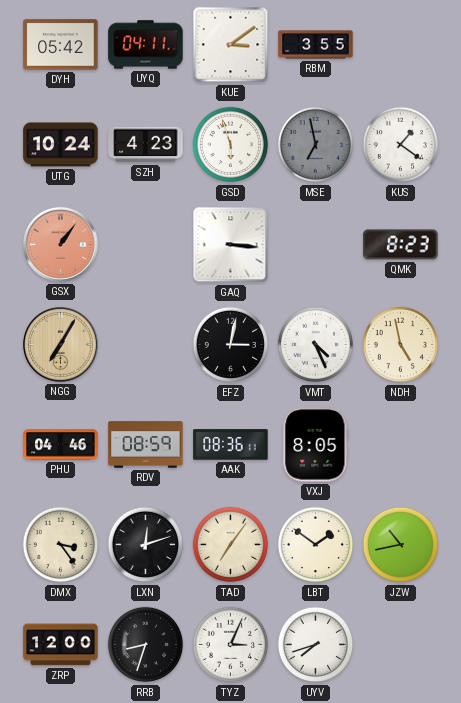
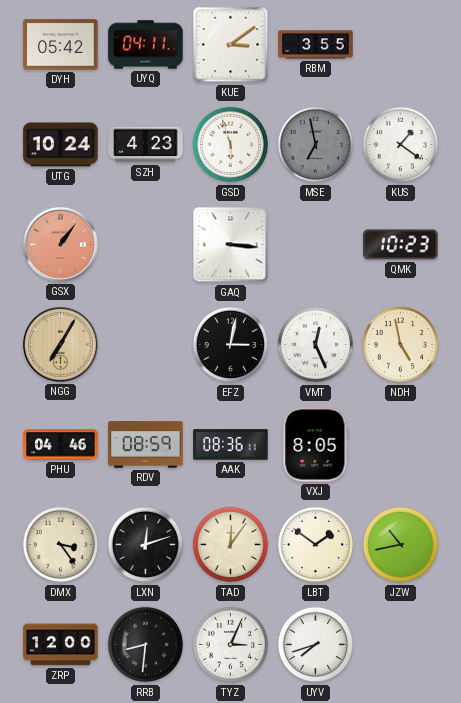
QMK: 8:23 -> 10:23
VMT: 4:26 -> 12:26
TAD: 7:06 -> 12:06
RRB: 8:33 -> 8:31
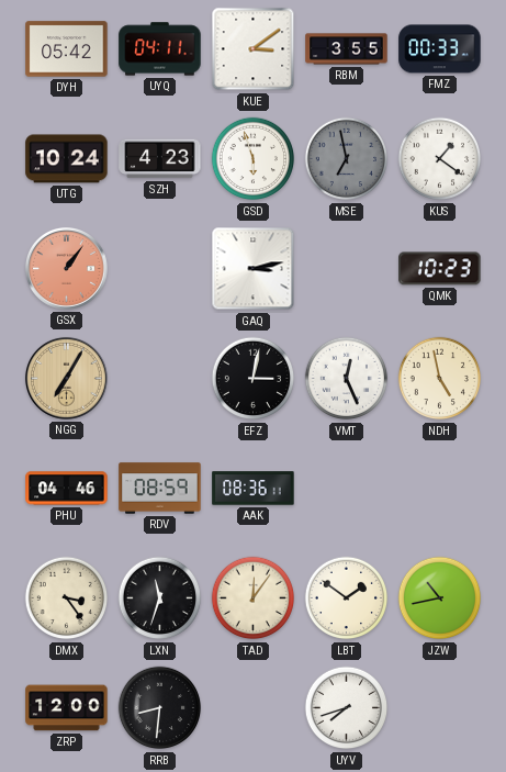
FMZ: none -> 00:33
GAQ: 3:16 -> 3:13
VXJ: 8:05 -> none
LXN: 12:12 -> 11:33
TYZ: 3:04 -> none
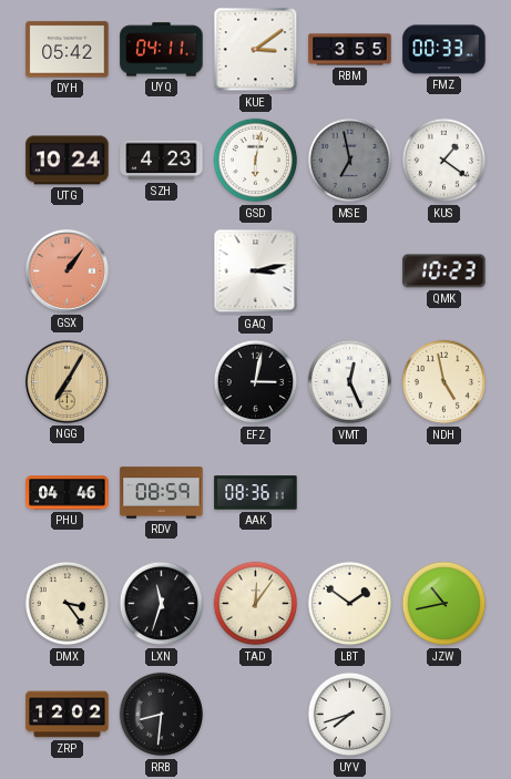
GSD: 5:57 -> 6:02
ZRP: 12:00 -> 12:02
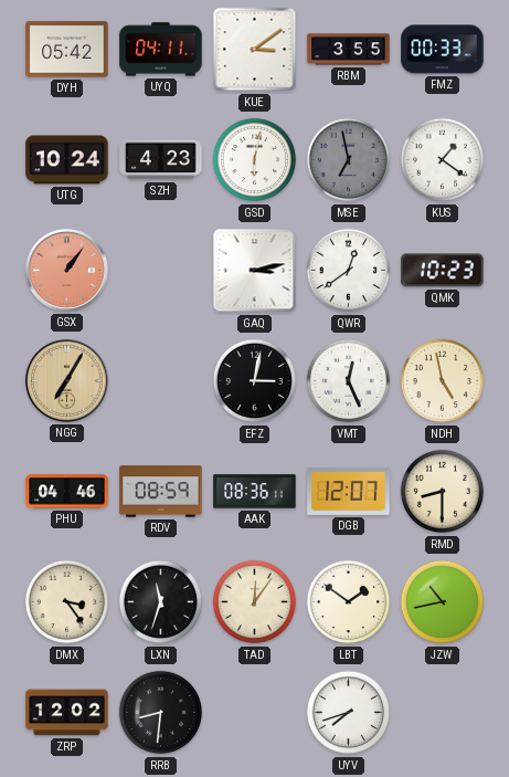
QWR: none -> 12:39
DGB: none -> 12:07
RMD: none -> 8:30
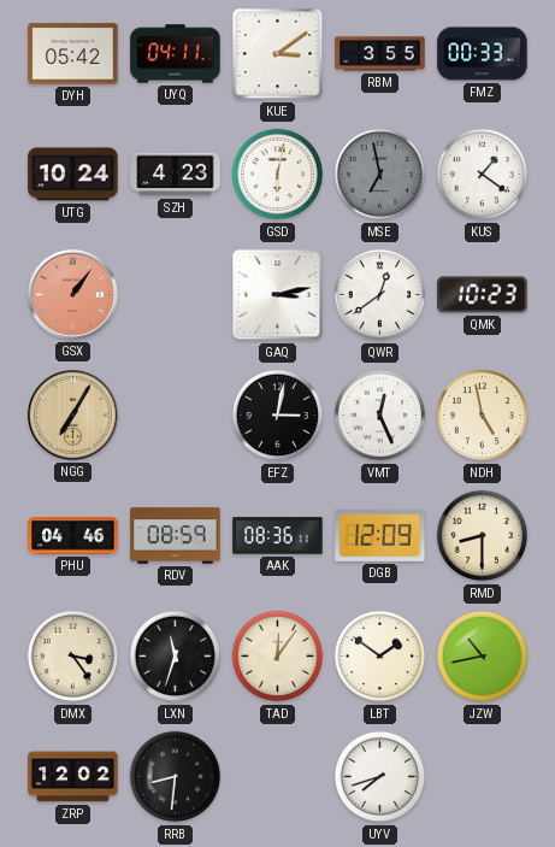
DGB: 12:07 -> 12:09
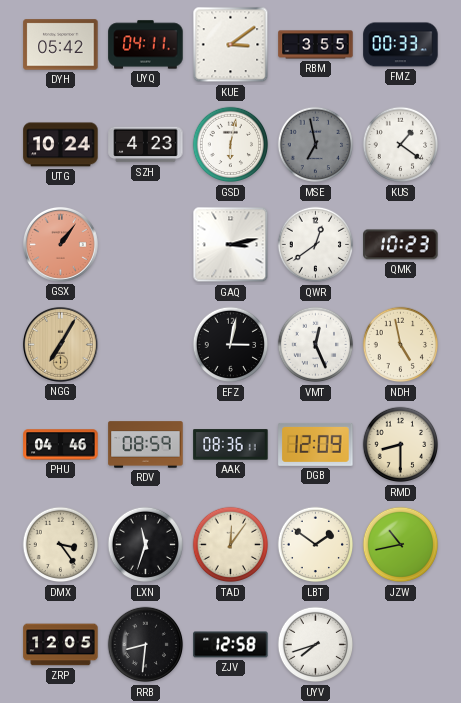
ZRP: 12:02 -> 12:05
ZJV: none -> 12:58
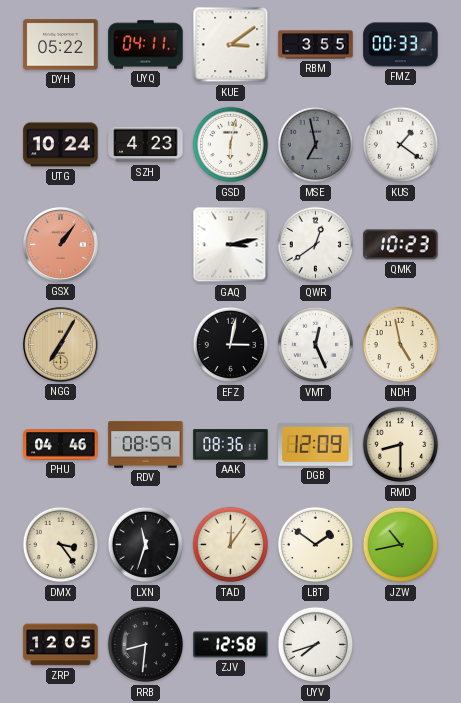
DYH: 05:42 -> 05:22
